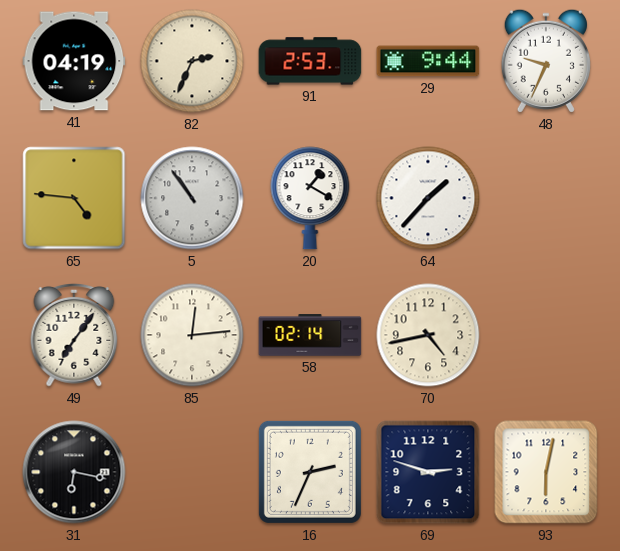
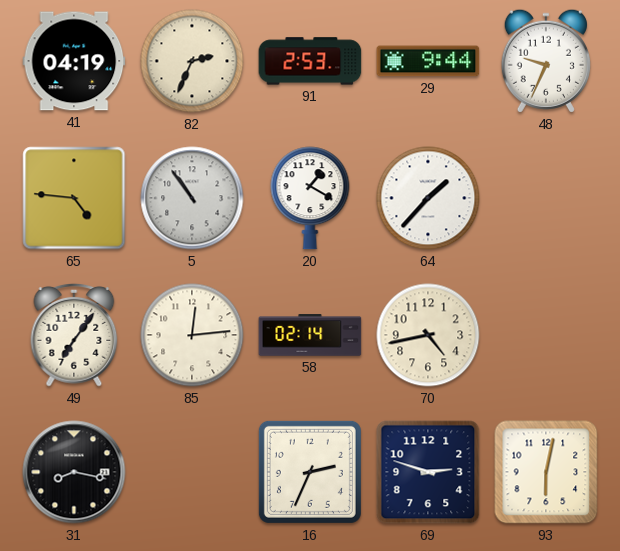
31: 6:17 -> 8:17
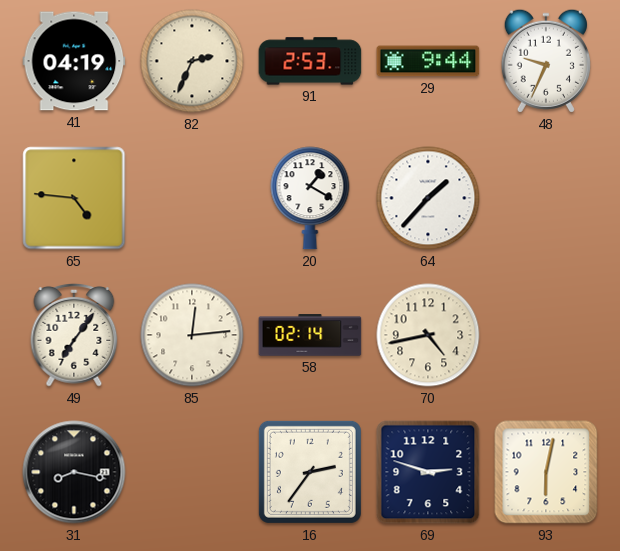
5: 10:54 -> none
16: 2:34 -> 2:36
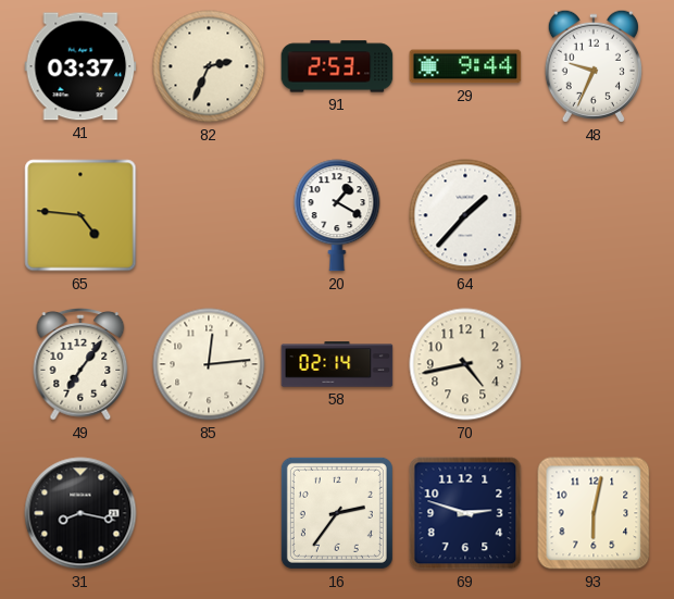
41: 04:19 -> 03:37
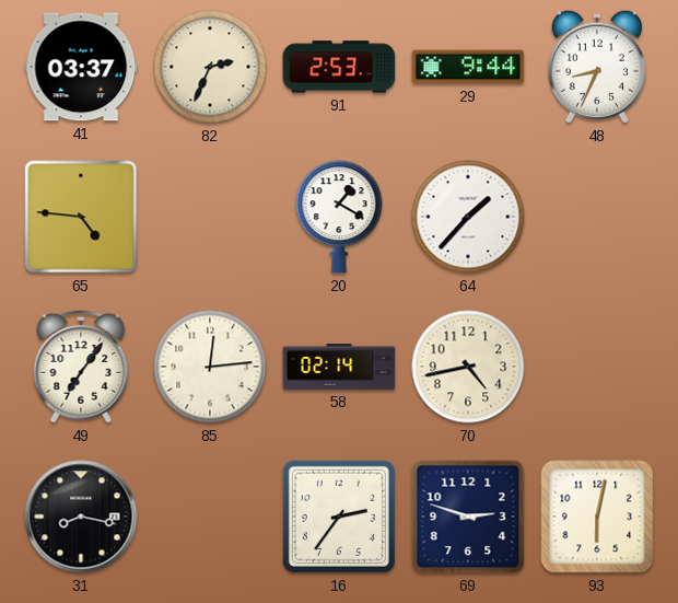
48: 9:34 -> 8:34
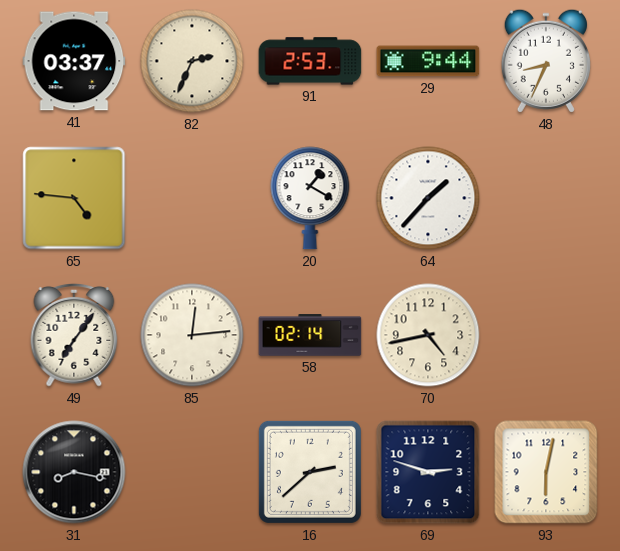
16: 2:36 -> 2:38
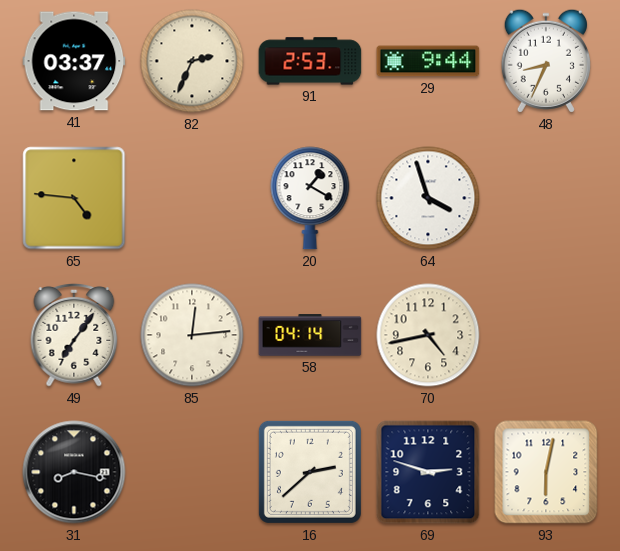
64: 1:37 -> 3:57
58: 02:14 -> 04:14
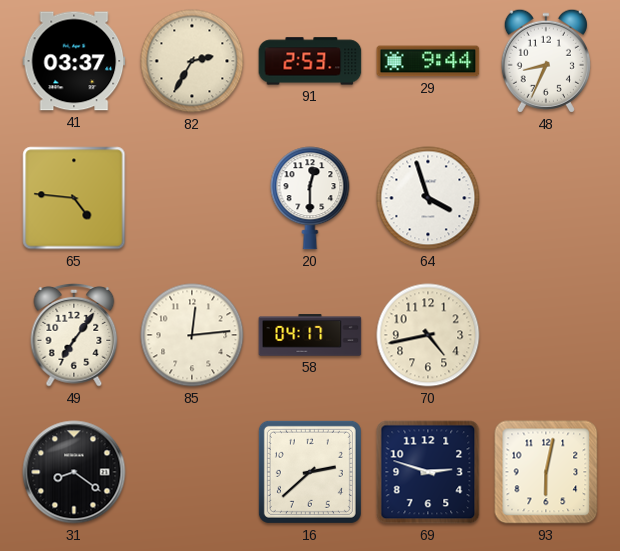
82: 2:34 -> 2:35
20: 1:20 -> 12:30
58: 04:14 -> 04:17
31: 8:17 -> 8:21
